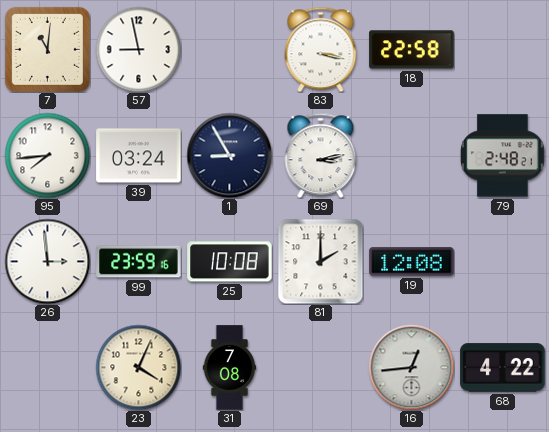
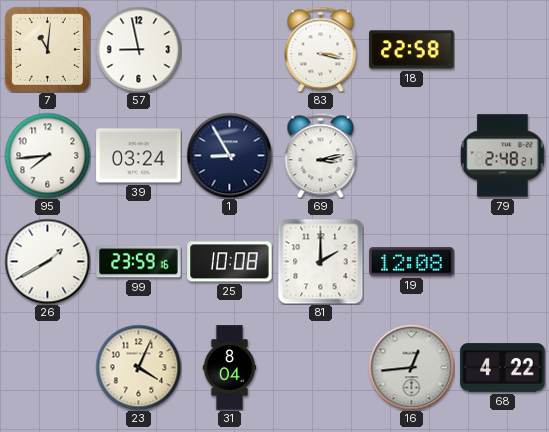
26: 2:59 -> 1:40
31: 7:08 -> 8:04
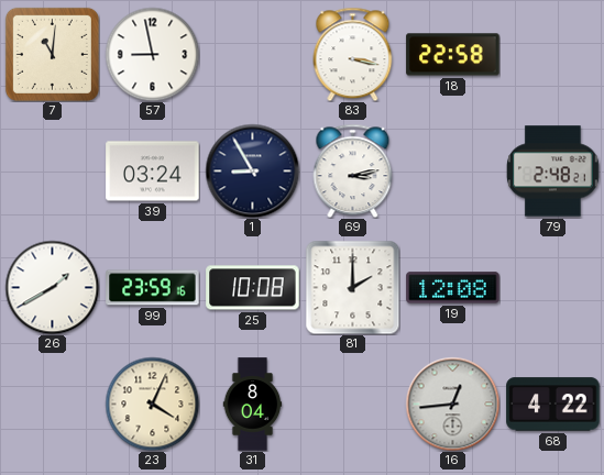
95: 7:44 -> none
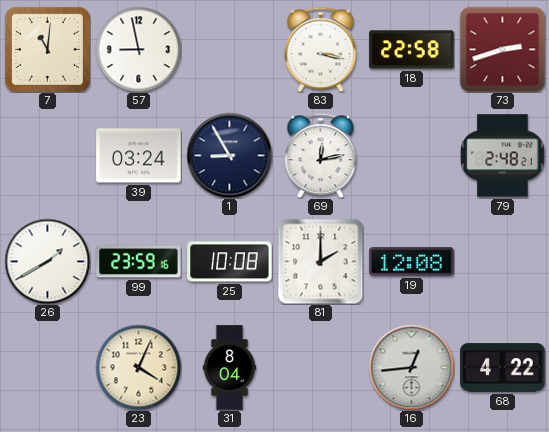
73: none -> 2:42
69: 3:13 -> 12:13
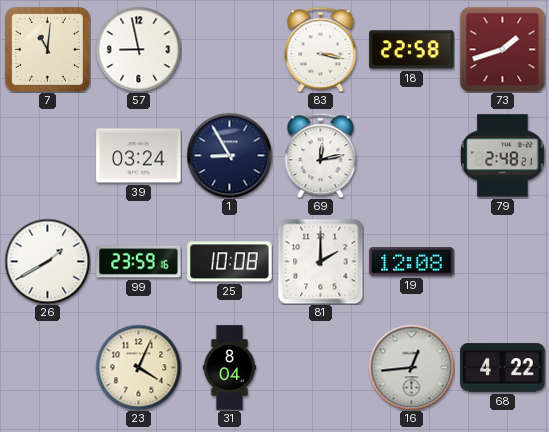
73: 2:42 -> 1:42
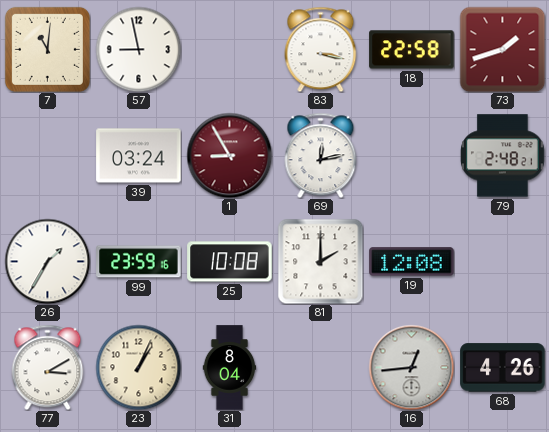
1 dial: navy -> burgundy
26: 1:40 -> 1:35
77: none -> 3:10
23: 4:04 -> 1:04
68: 4:22 -> 4:26
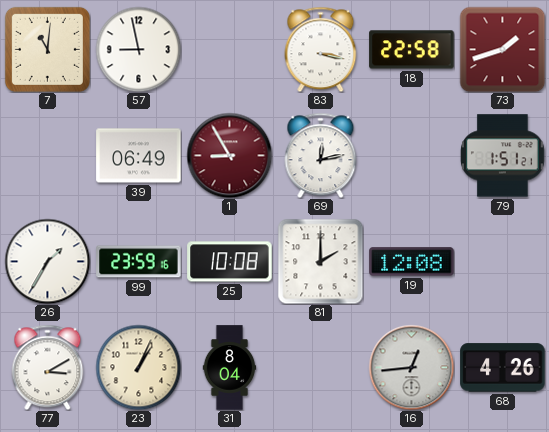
39: 03:24 -> 06:49
79: 2:48 -> 1:51
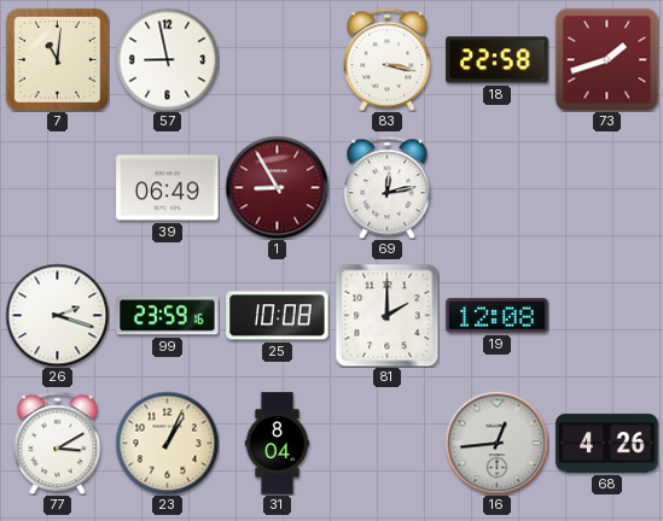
79: 1:51 -> none
26: 1:35 -> 2:18
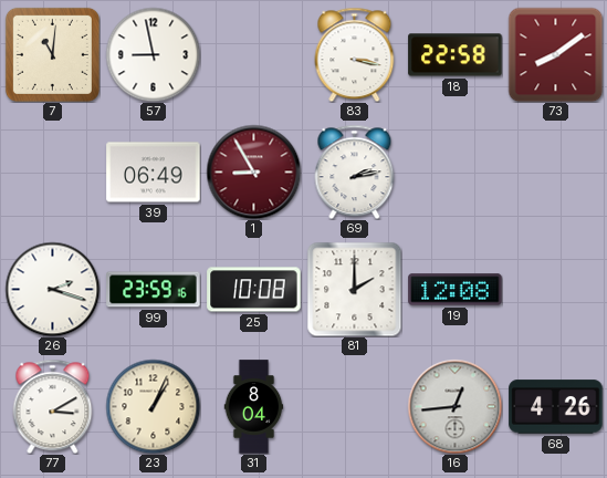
73: 1:42 -> 8:09
69: 12:13 -> 2:13
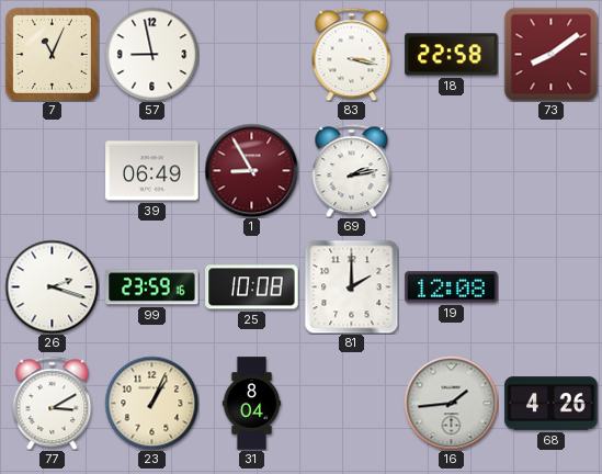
7: 11:01 -> 11:04
16: 12:44 -> 1:44
